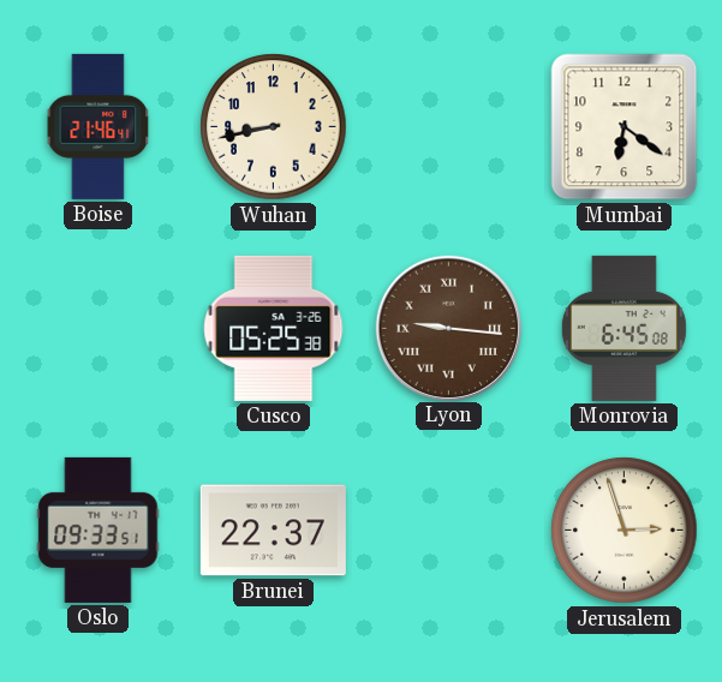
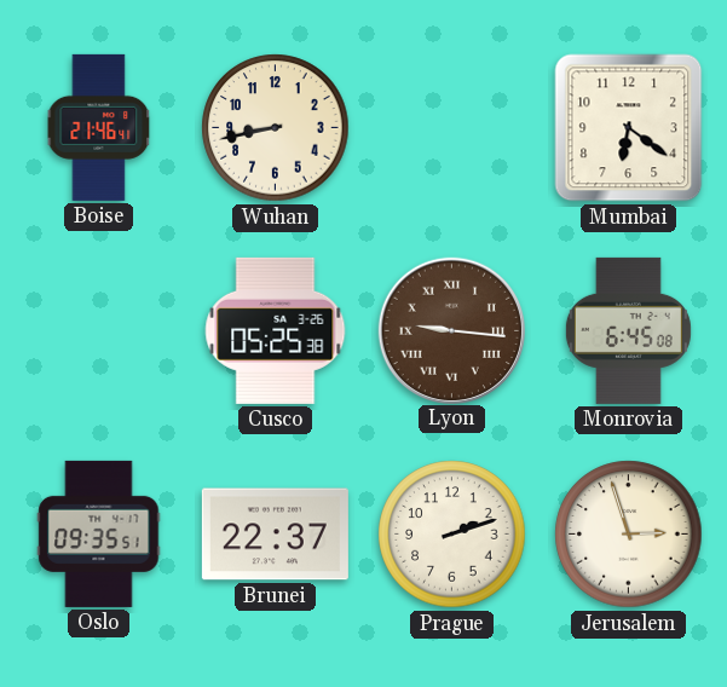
Oslo: 09:33 -> 09:35
Prague: none -> 2:12
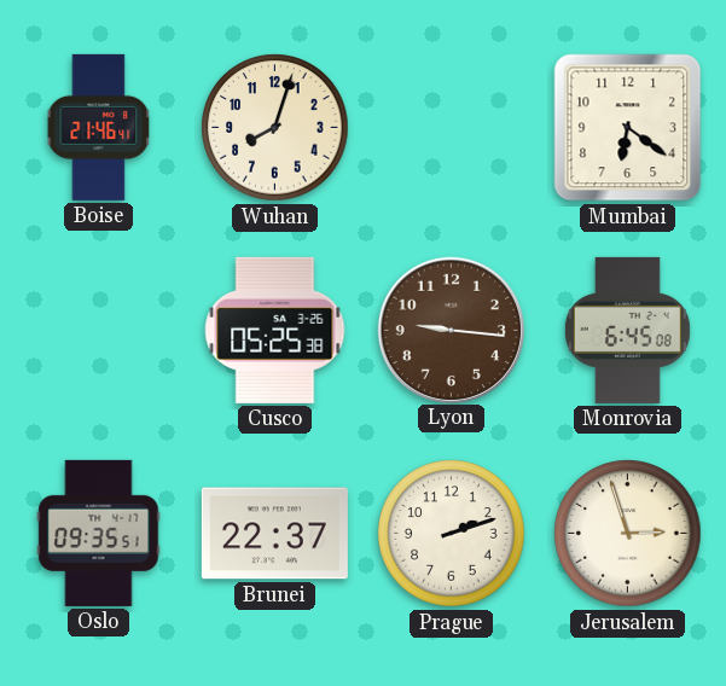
Wuhan: 8:43 -> 8:03
Lyon numerals: Roman -> Arabic
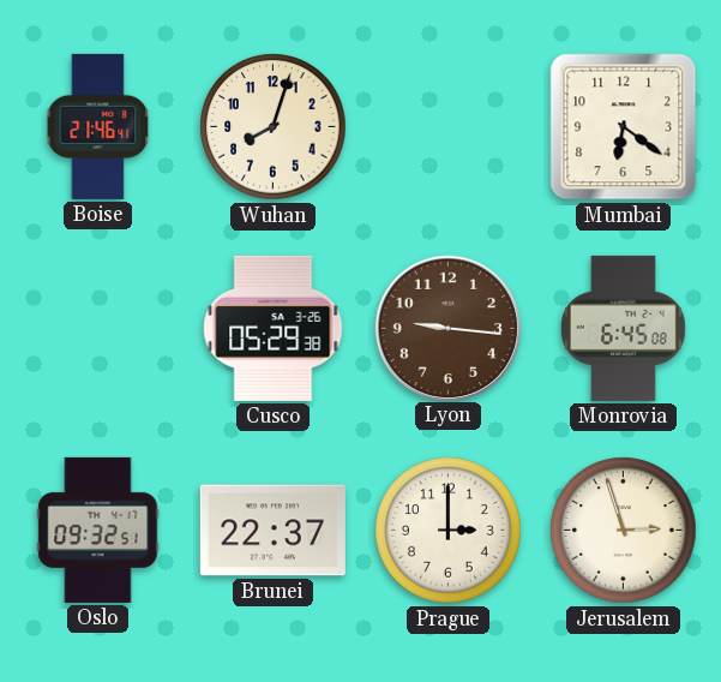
Cusco: 05:25 -> 05:29
Oslo: 09:35 -> 09:32
Prague: 2:12 -> 3:00
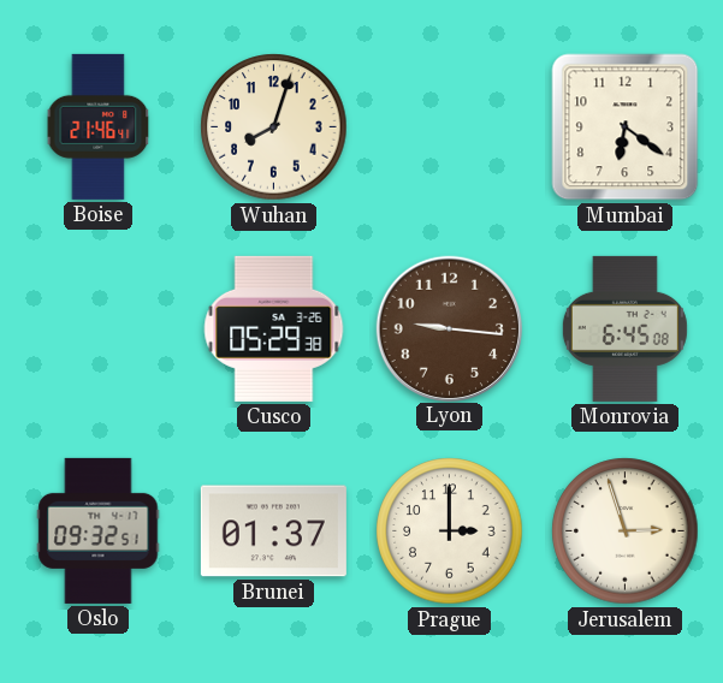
Brunei: 22:37 -> 01:37
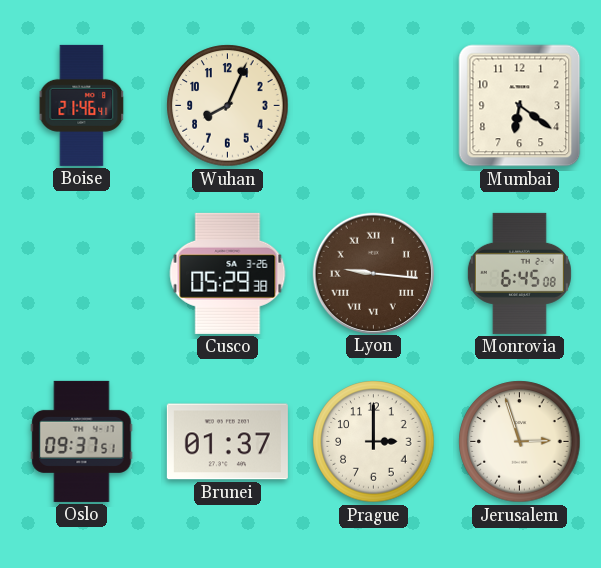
Wuhan: 8:03 -> 8:04
Lyon numerals: Arabic -> Roman
Oslo: 09:32 -> 09:37
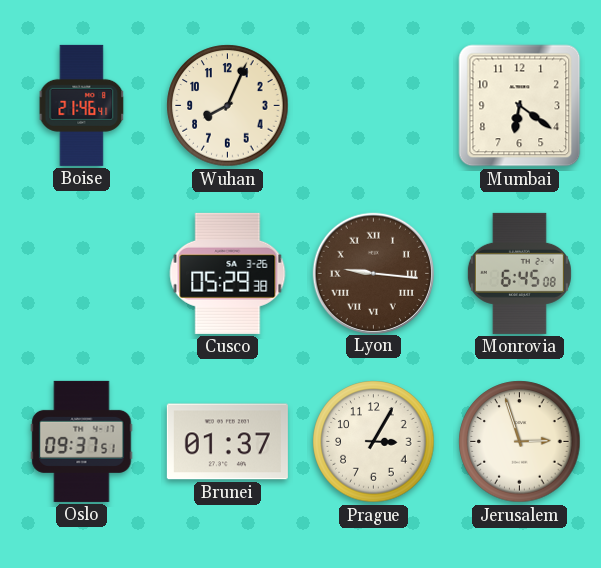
Prague: 3:00 -> 3:05
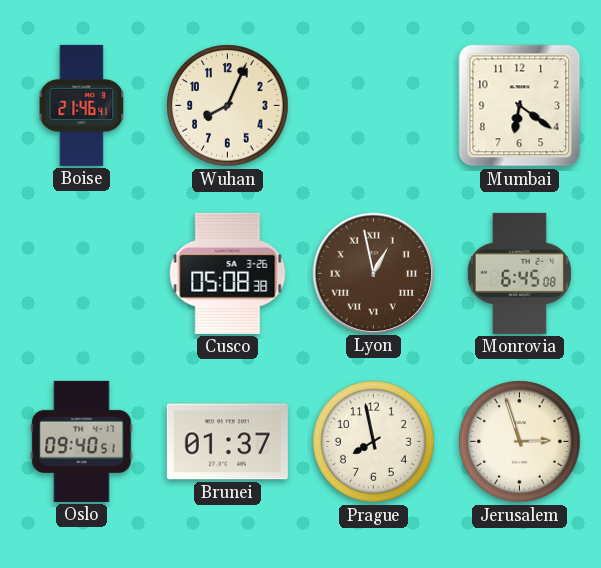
Cusco: 05:29 -> 05:08
Lyon: 9:16 -> 12:58
Oslo: 09:37 -> 09:40
Prague: 3:05 -> 7:58
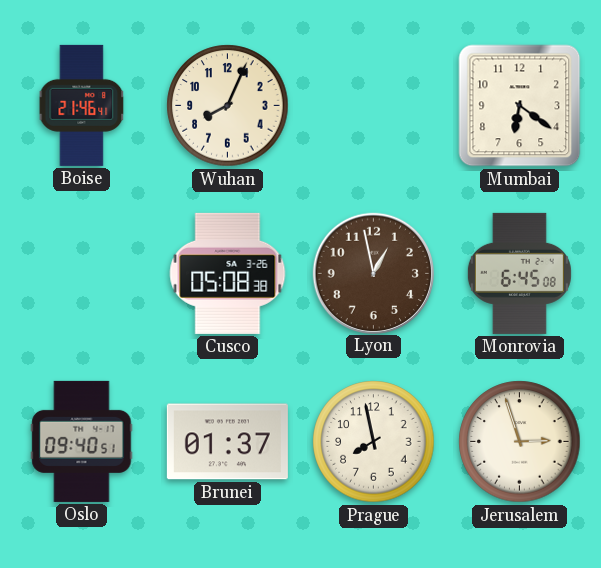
Lyon numerals: Roman -> Arabic
